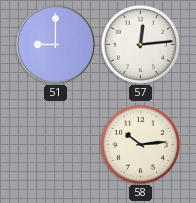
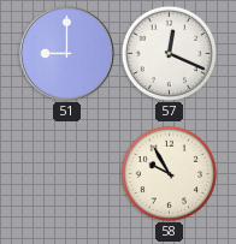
57: 12:14 -> 12:19
58: 10:14 -> 9:55
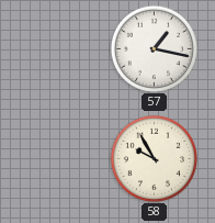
51: 9:00 -> none
57: 12:19 -> 1:17
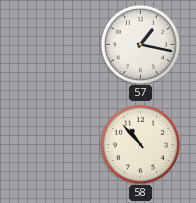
58: 9:55 -> 10:53
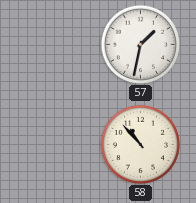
57: 1:17 -> 1:32
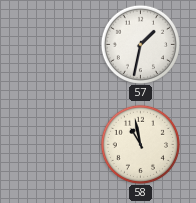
58: 10:53 -> 10:58
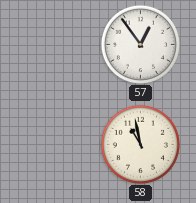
57: 1:32 -> 12:54
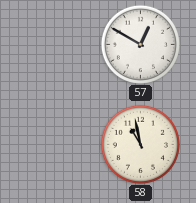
57: 12:54 -> 12:50
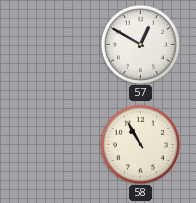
58: 10:58 -> 10:55
